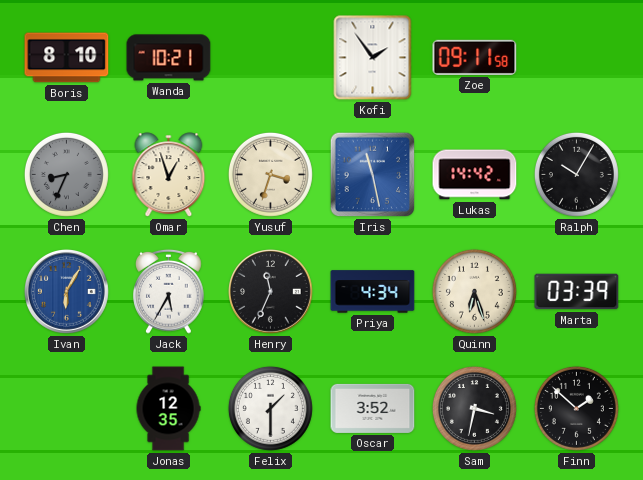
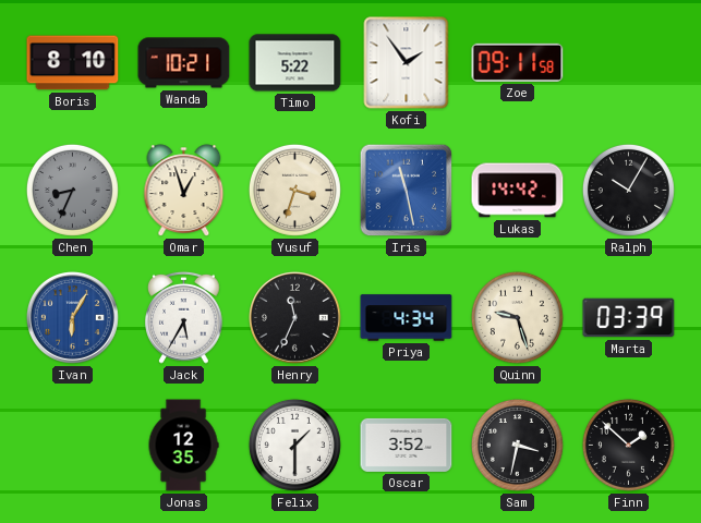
Timo: none -> 5:22
Quinn: 6:27 -> 9:27
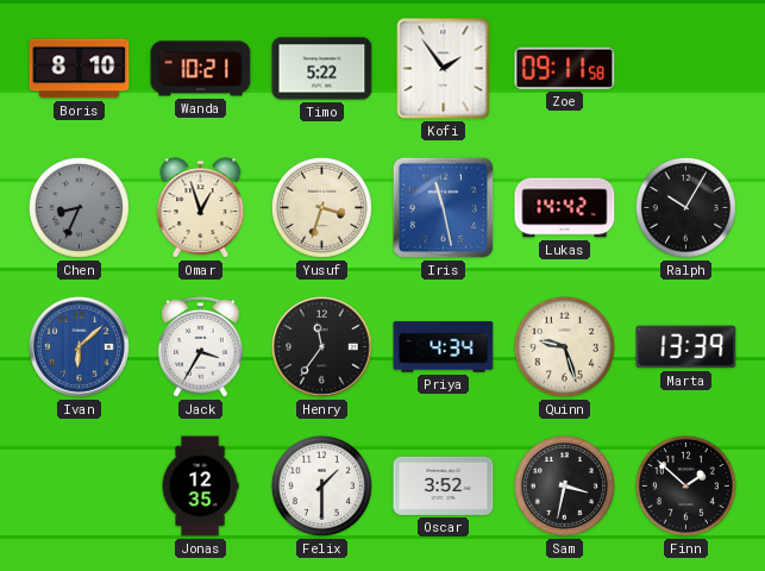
Ivan: 6:05 -> 6:08
Jack: 5:35 -> 3:35
Henry: 11:34 -> 11:36
Marta: 03:39 -> 13:39
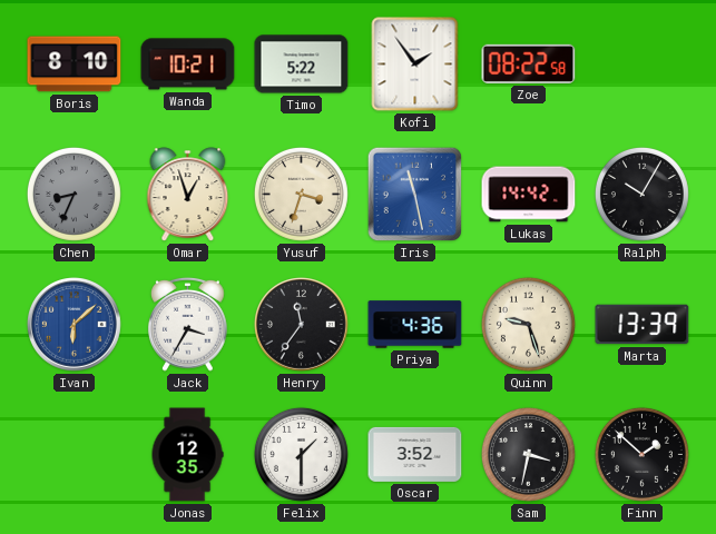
Zoe: 09:11 -> 08:22
Priya: 4:34 -> 4:36
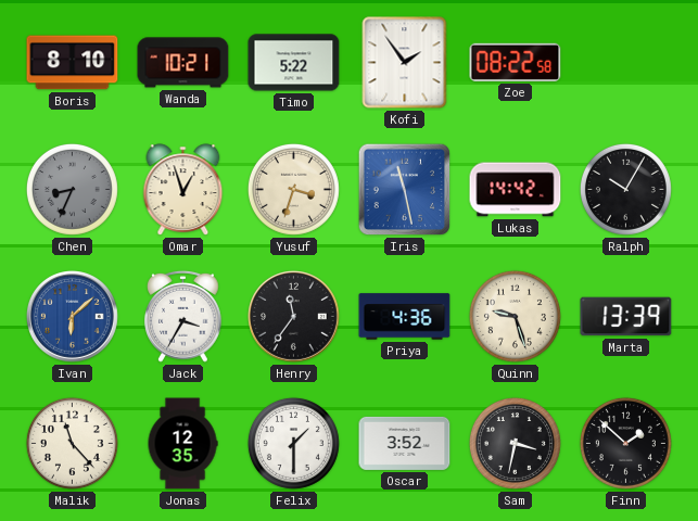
Malik: none -> 11:23
